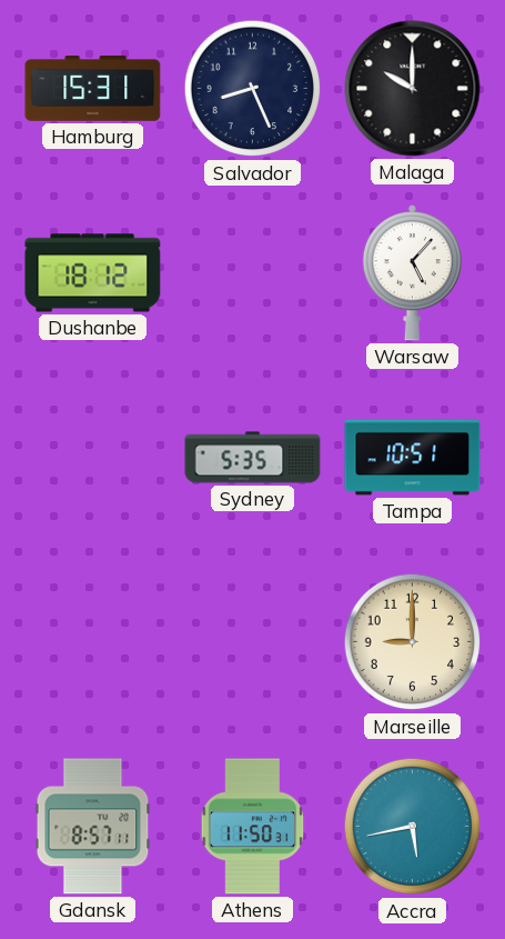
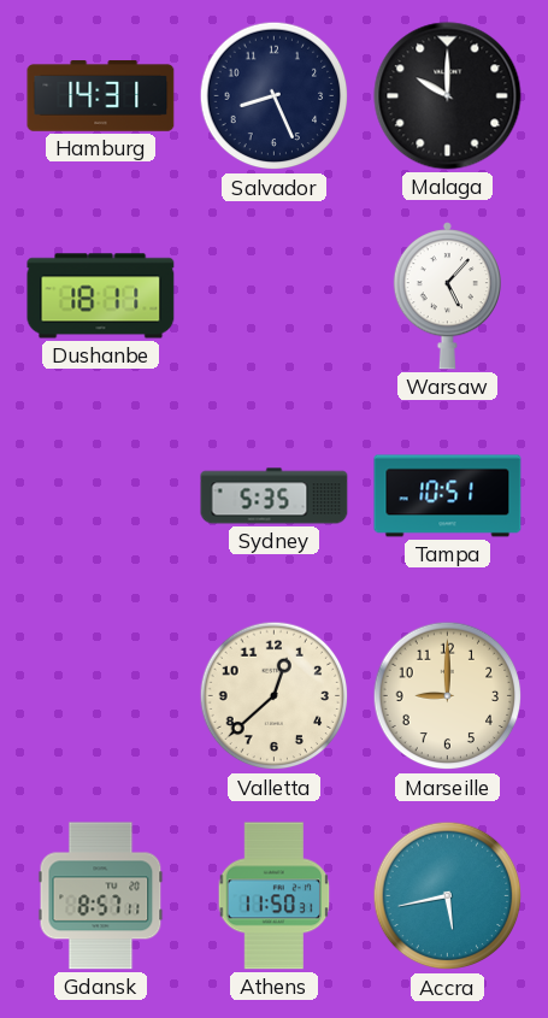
Hamburg: 15:31 -> 14:31
Dushanbe: 18:12 -> 18:11
Valletta: none -> 12:38
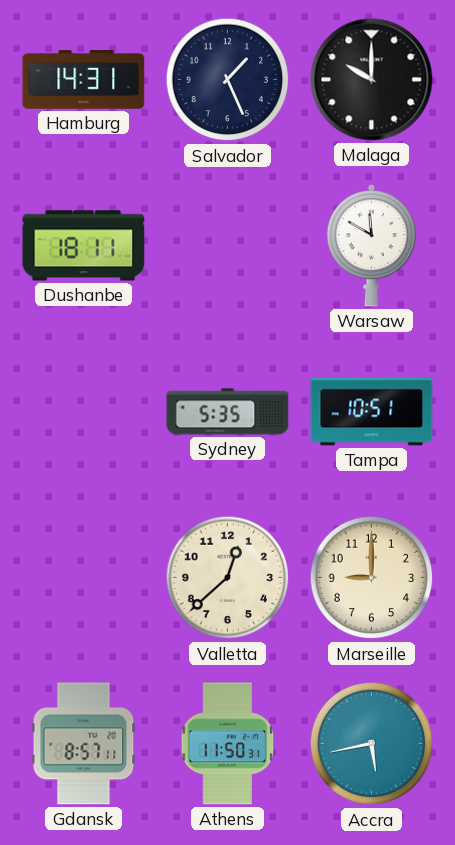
Salvador: 8:26 -> 1:26
Warsaw: 5:07 -> 11:50
